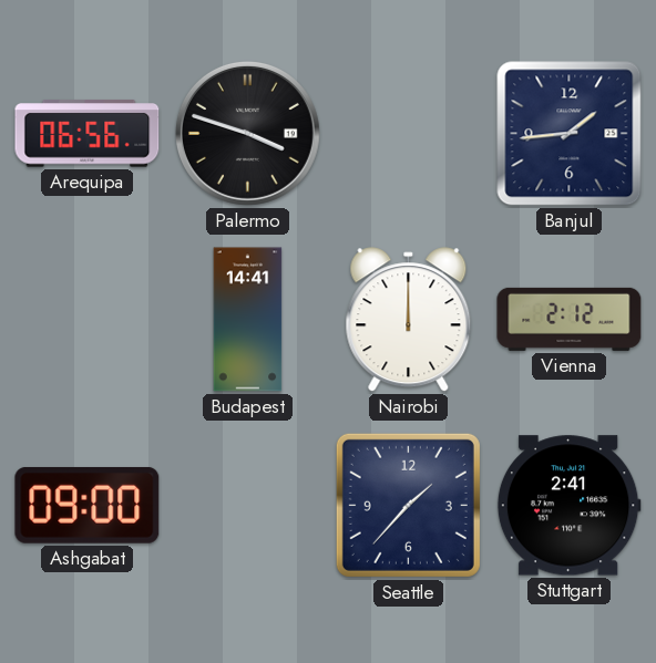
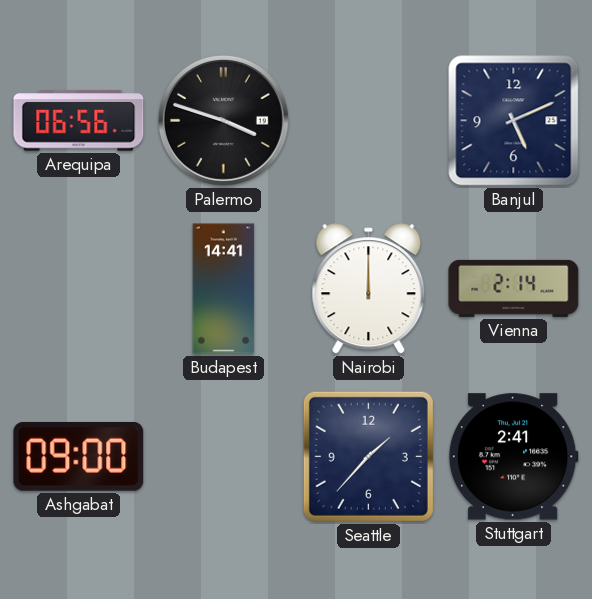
Banjul: 1:44 -> 5:11
Vienna: 2:12 -> 2:14
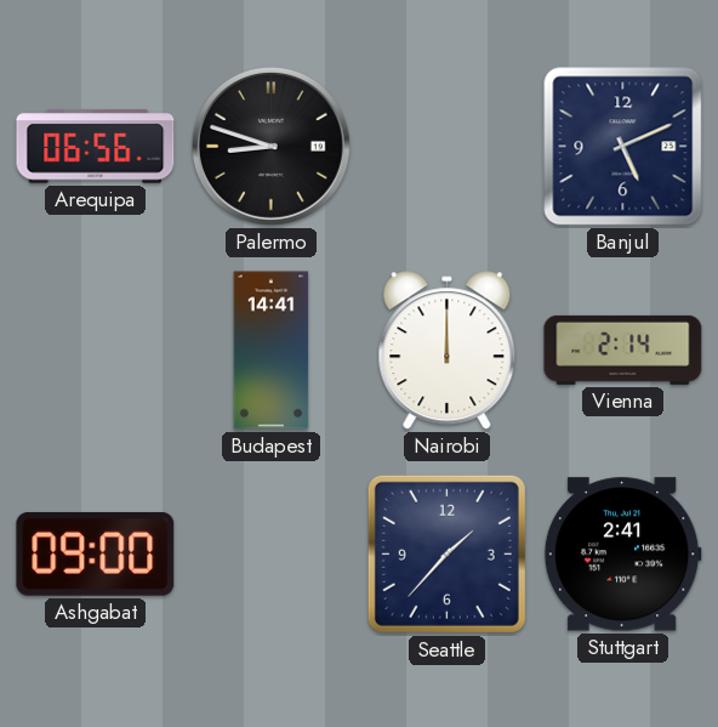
Palermo: 3:48 -> 8:48
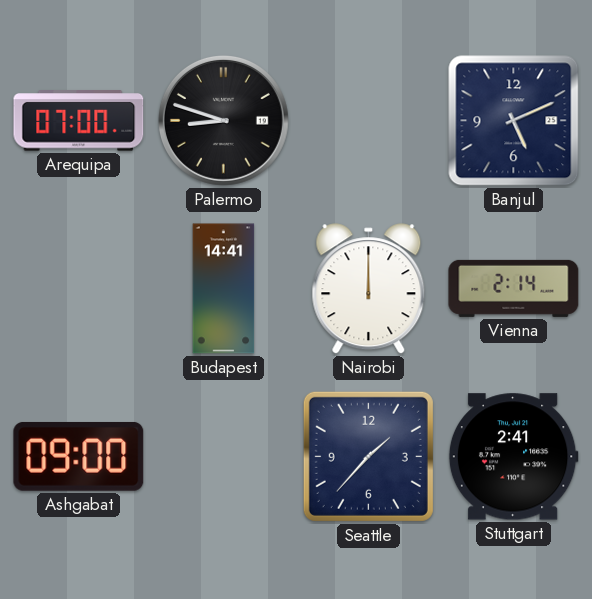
Arequipa: 06:56 -> 07:00
